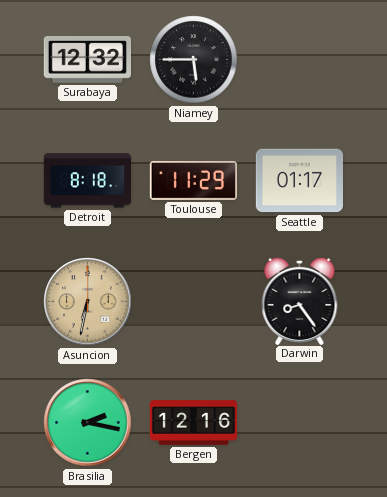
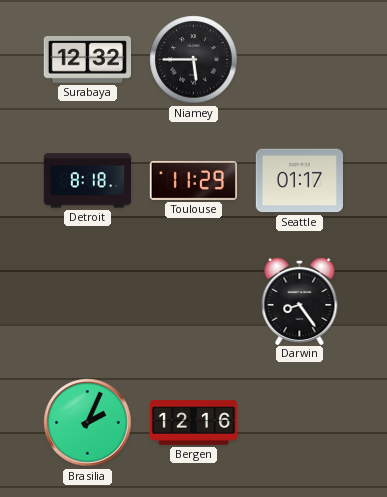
Asuncion: 6:32 -> none
Brasilia: 2:17 -> 2:04
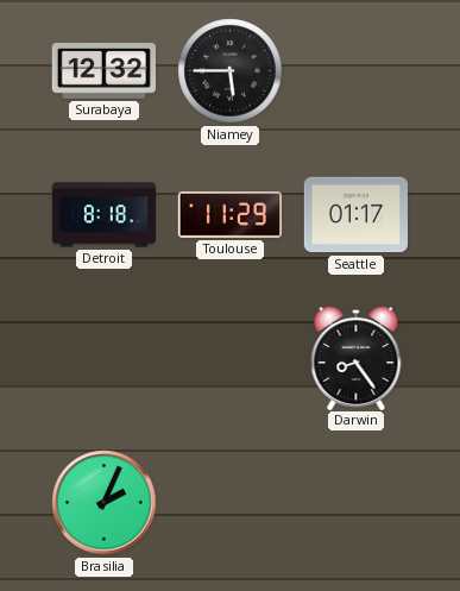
Bergen: 12:16 -> none
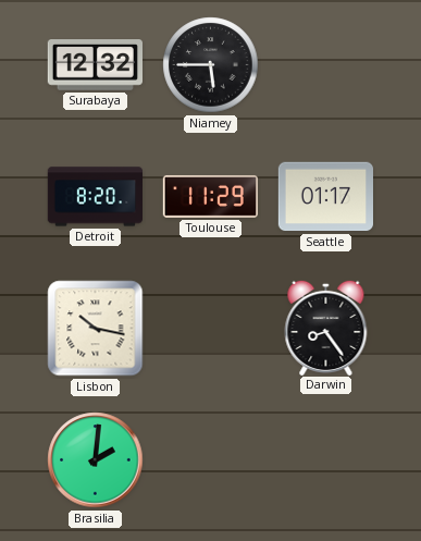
Detroit: 8:18 -> 8:20
Lisbon: none -> 10:17
Brasilia: 2:04 -> 2:01
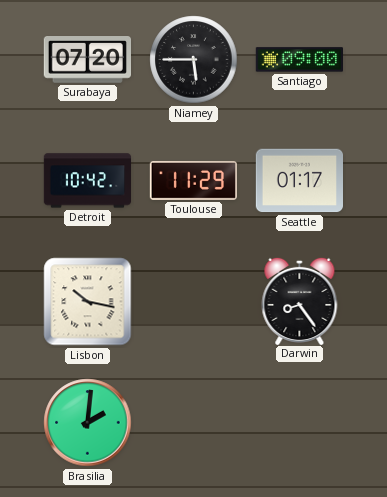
Surabaya: 12:32 -> 07:20
Santiago: none -> 09:00
Detroit: 8:20 -> 10:42
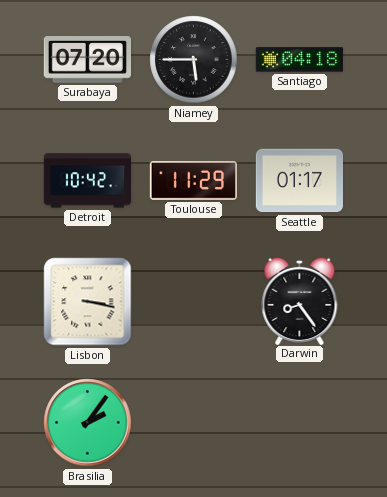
Santiago: 09:00 -> 04:18
Lisbon: 10:17 -> 3:17
Brasilia: 2:01 -> 2:06
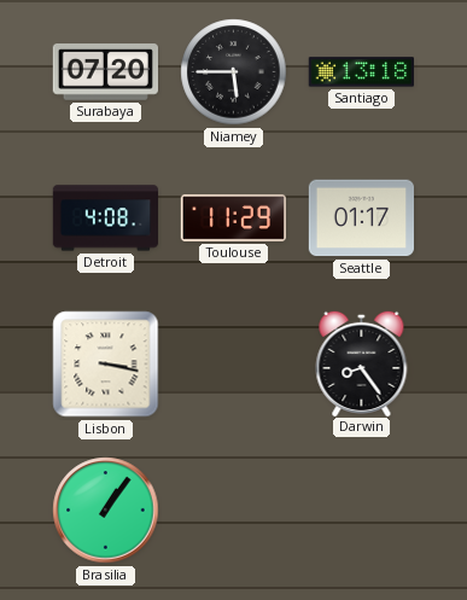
Santiago: 04:18 -> 13:18
Detroit: 10:42 -> 4:08
Brasilia: 2:06 -> 1:06
